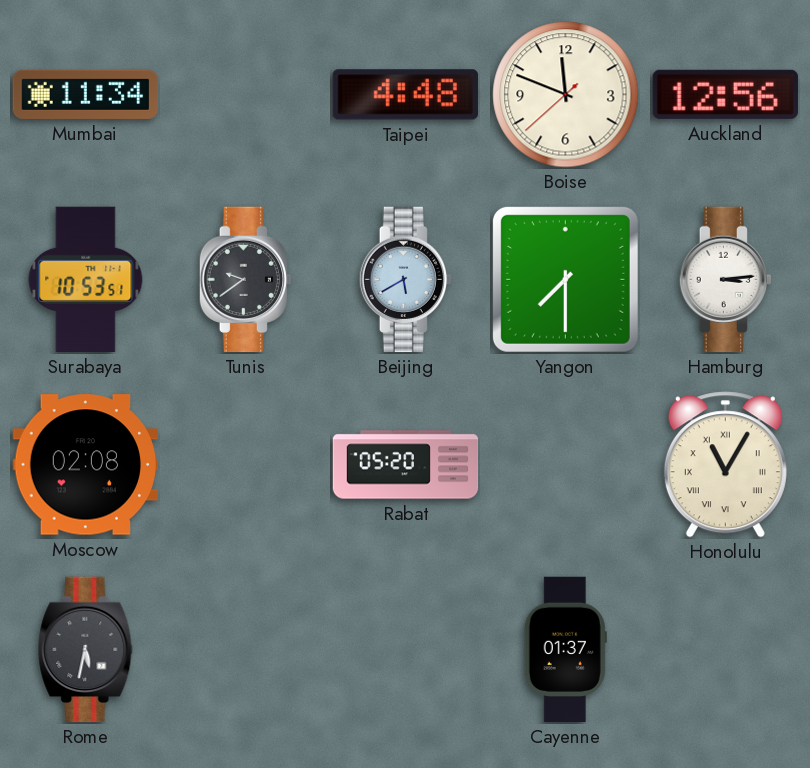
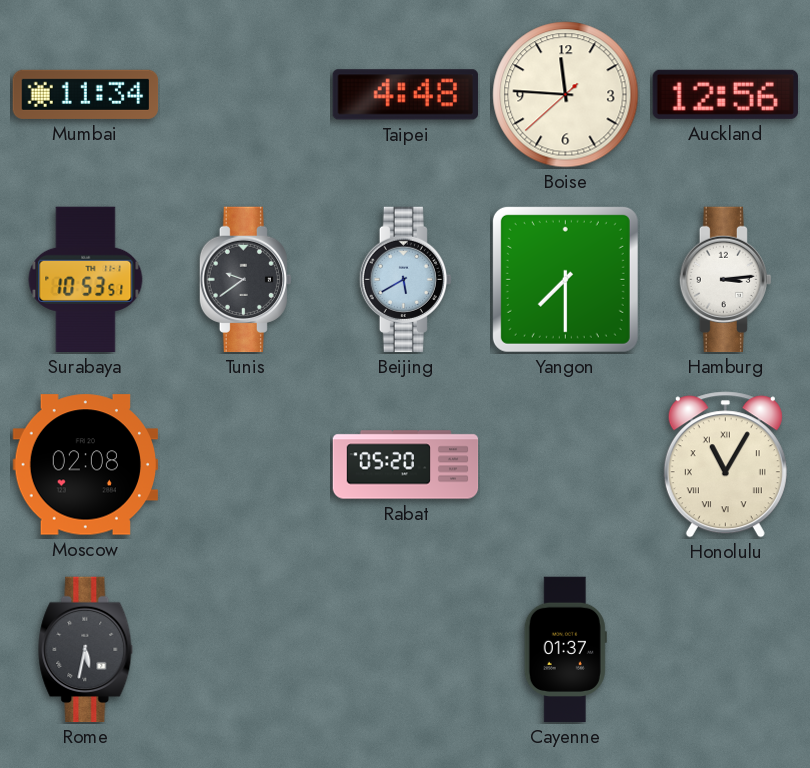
Boise: 11:48 -> 11:45
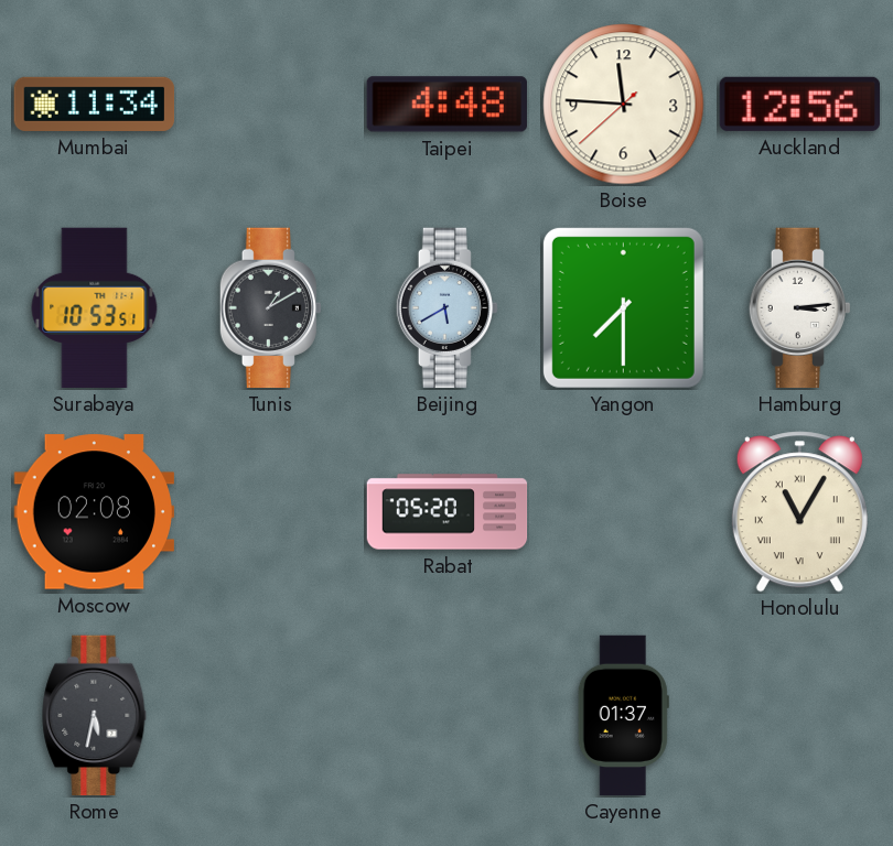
Tunis: 9:39 -> 1:10
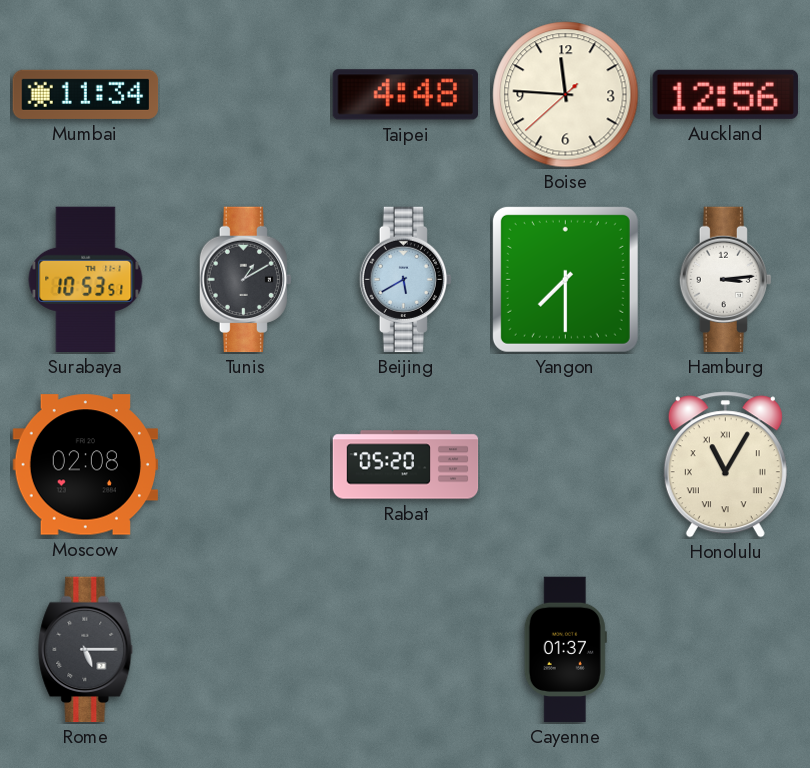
Rome: 5:32 -> 5:15
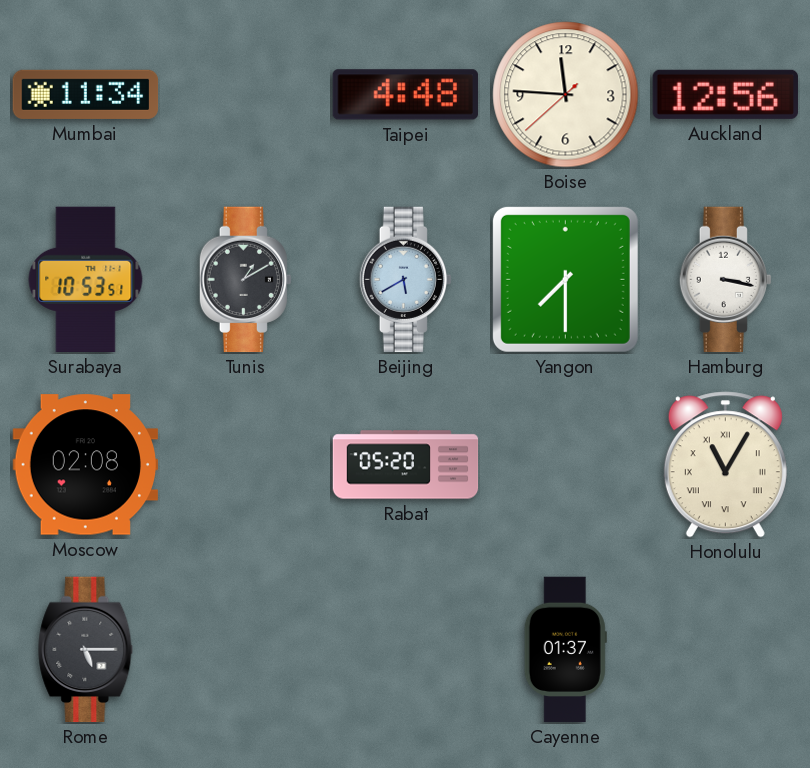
Hamburg: 3:14 -> 3:17
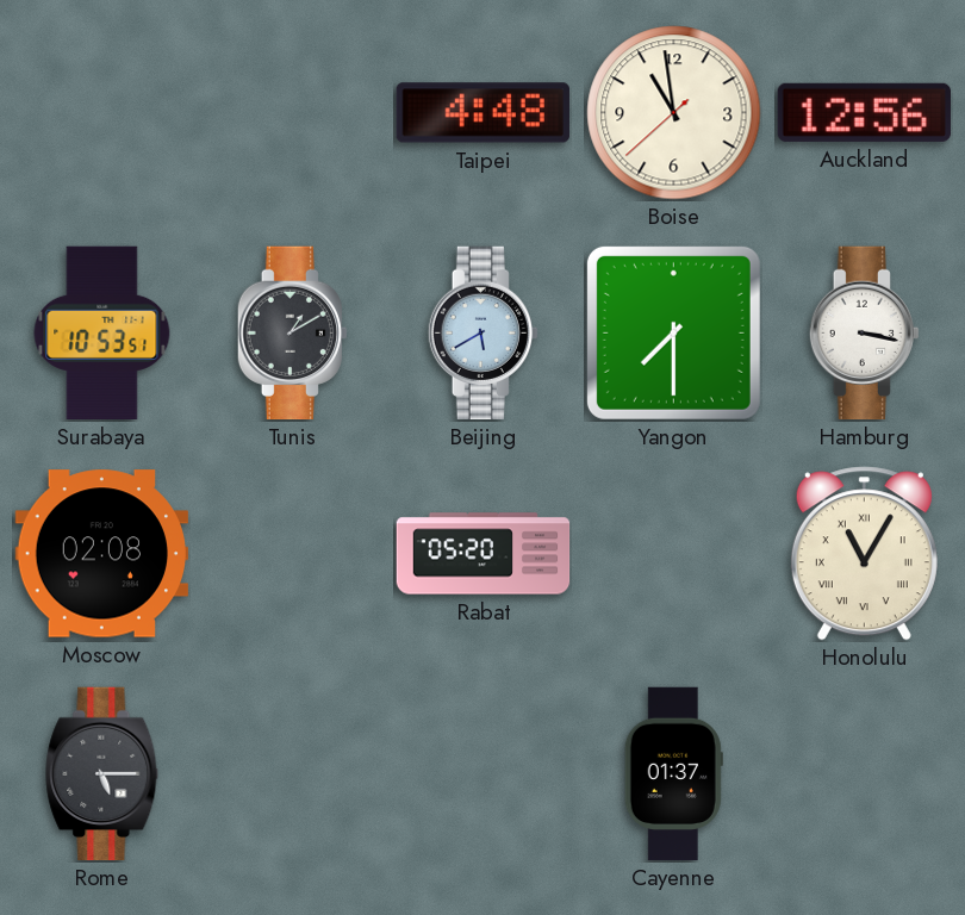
Mumbai: 11:34 -> none
Boise: 11:45 -> 10:58
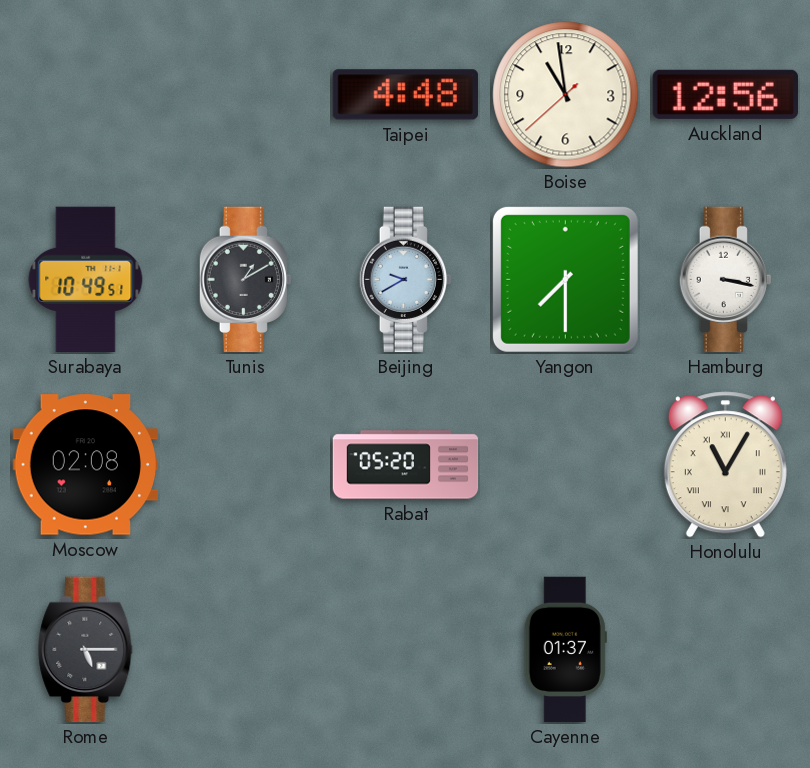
Surabaya: 10:53 -> 10:49
Beijing: 5:40 -> 9:40
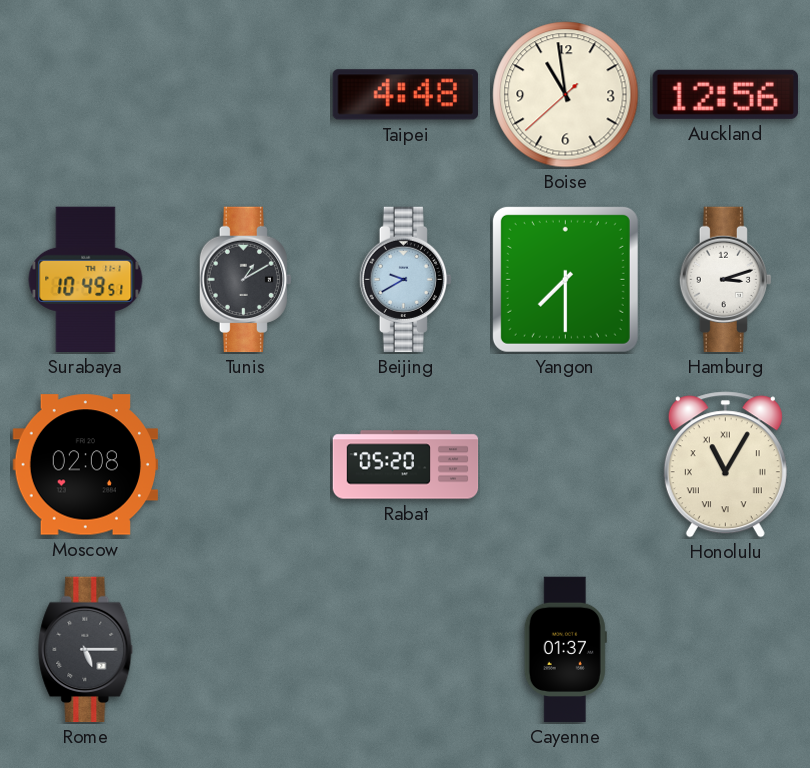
Hamburg: 3:17 -> 3:12
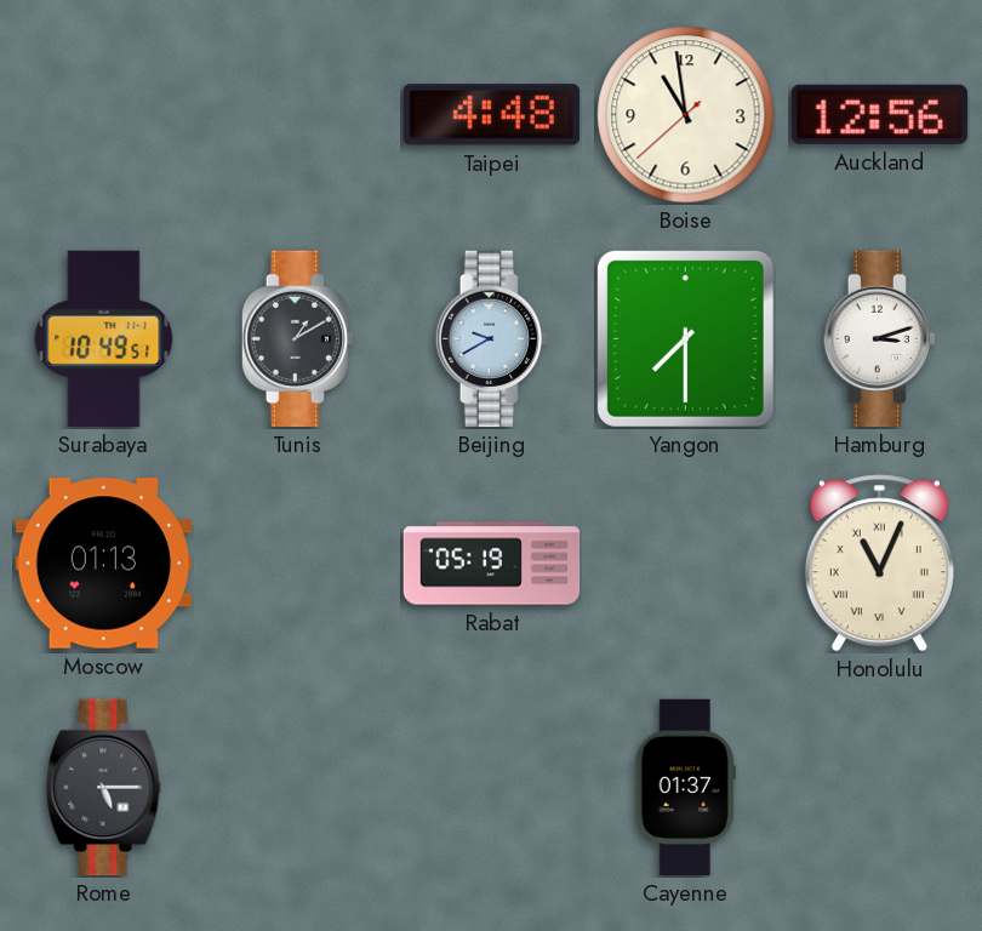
Moscow: 02:08 -> 01:13
Rabat: 05:20 -> 05:19
Honolulu: 11:05 -> 11:04
